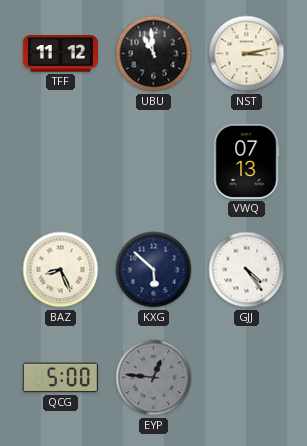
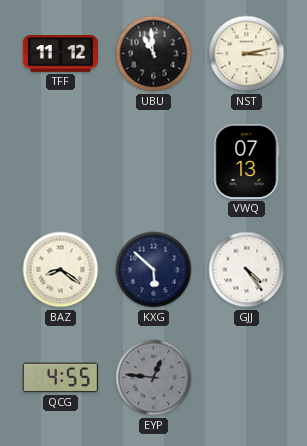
BAZ: 8:26 -> 8:21
QCG: 5:00 -> 4:55
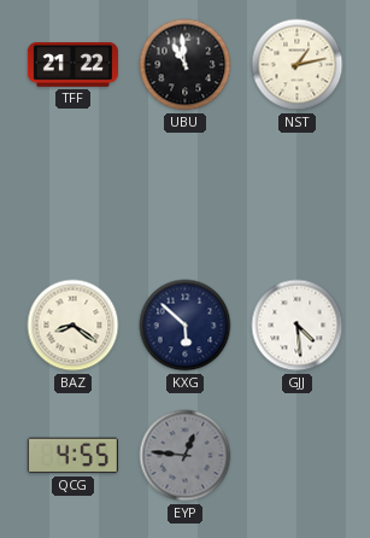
TFF: 11:12 -> 21:22
NST: 3:13 -> 1:13
VWQ: 07:13 -> none
GJJ: 4:24 -> 4:29
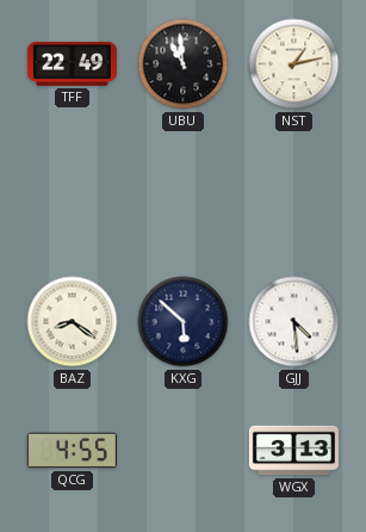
TFF: 21:22 -> 22:49
EYP: 12:46 -> none
WGX: none -> 3:13
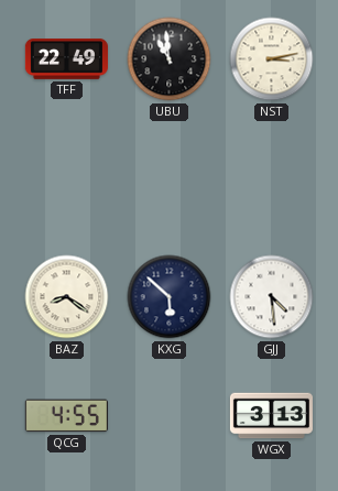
NST: 1:13 -> 3:13
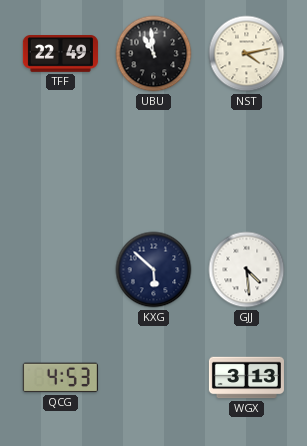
NST: 3:13 -> 4:13
BAZ: 8:21 -> none
QCG: 4:55 -> 4:53
